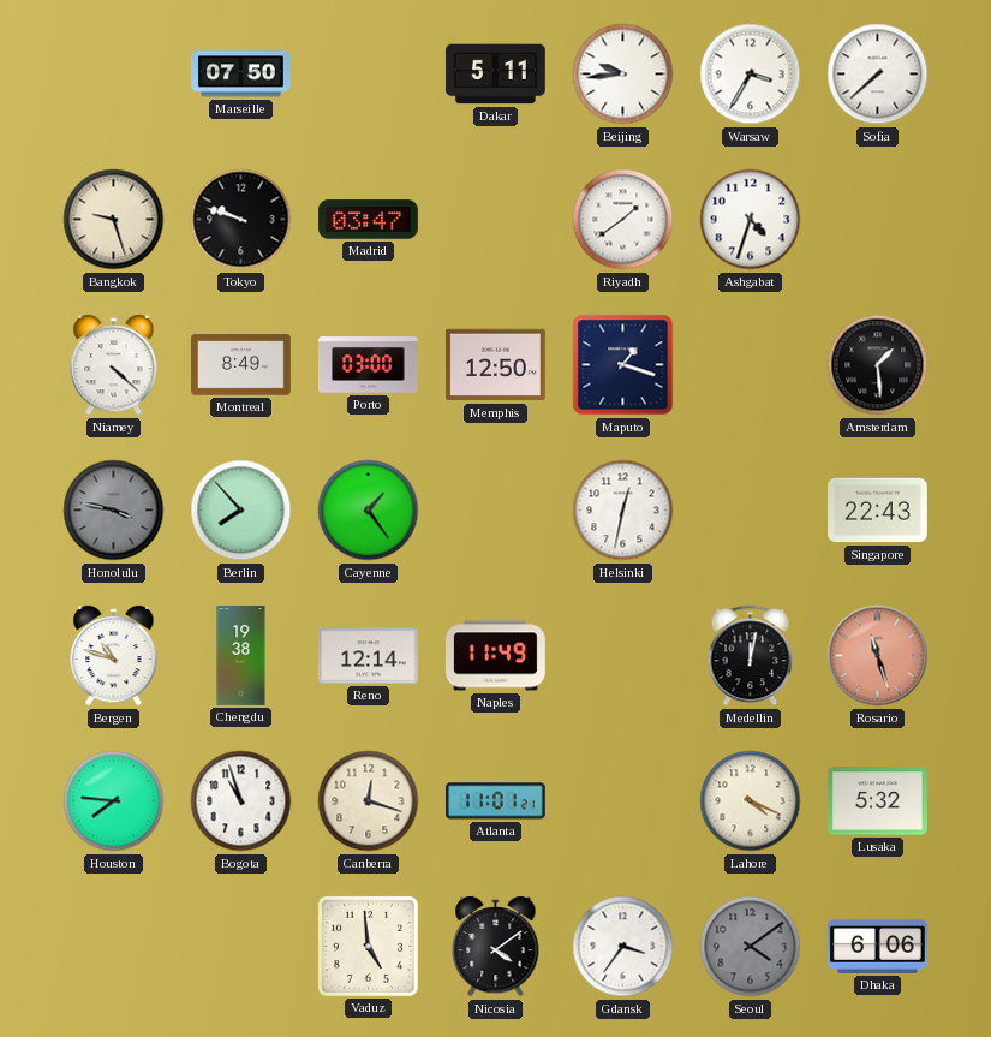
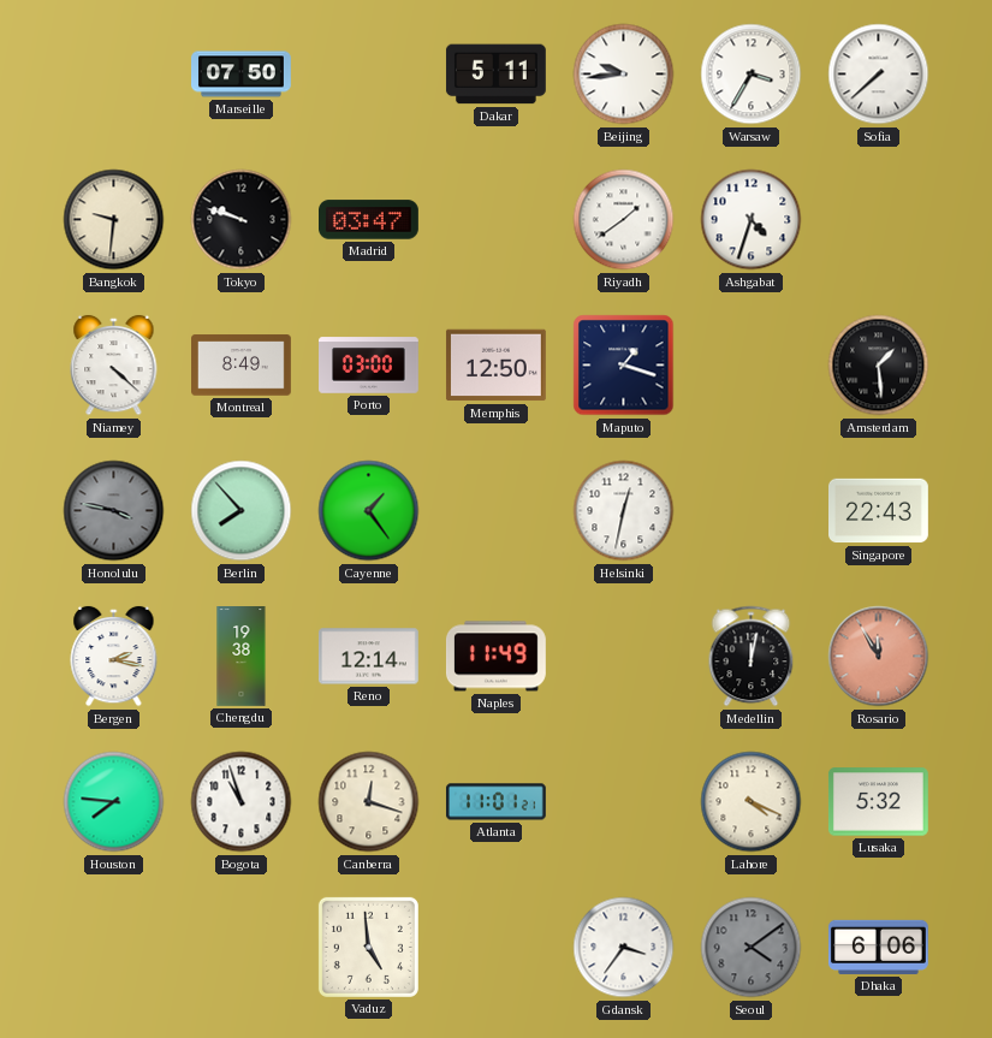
Bangkok: 9:27 -> 9:31
Bergen: 10:48 -> 2:17
Rosario: 11:27 -> 11:55
Nicosia: 4:09 -> none
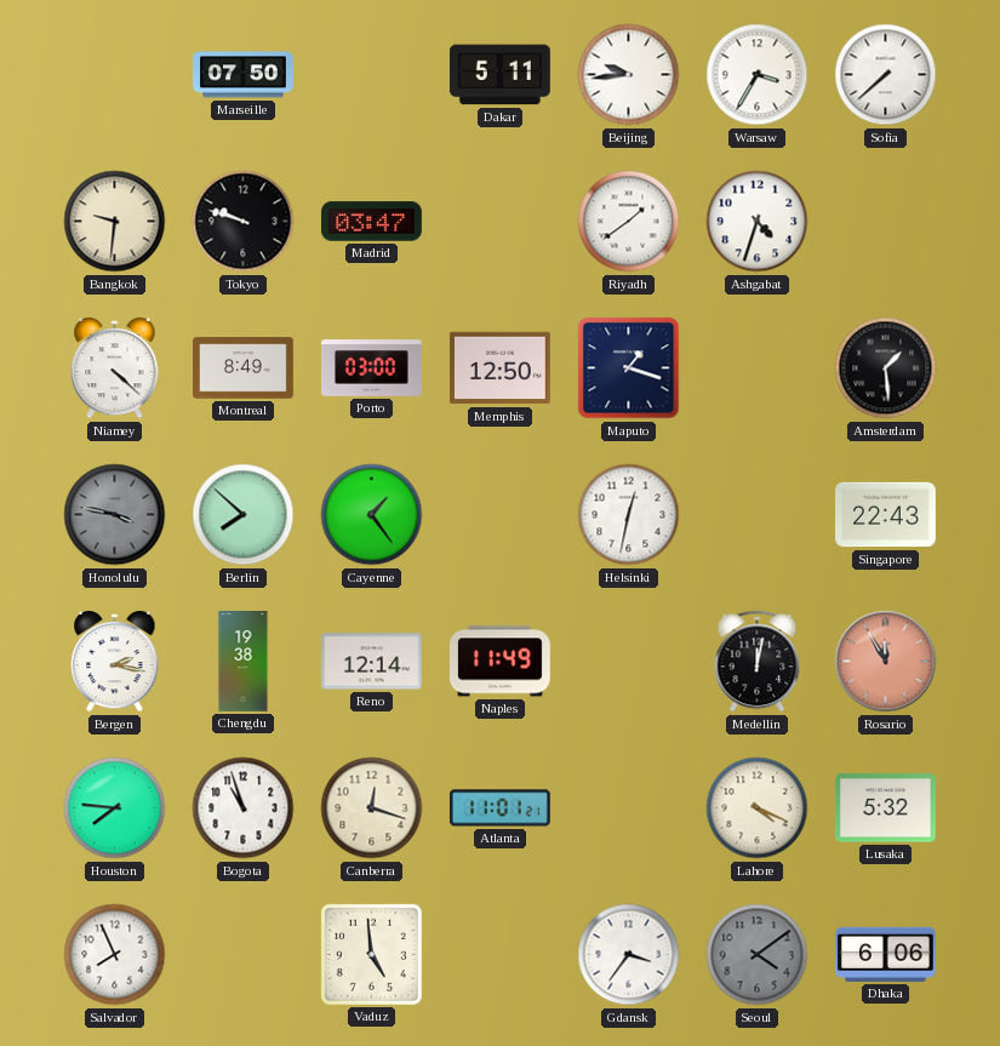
Berlin: 7:53 -> 7:52
Salvador: none -> 7:56
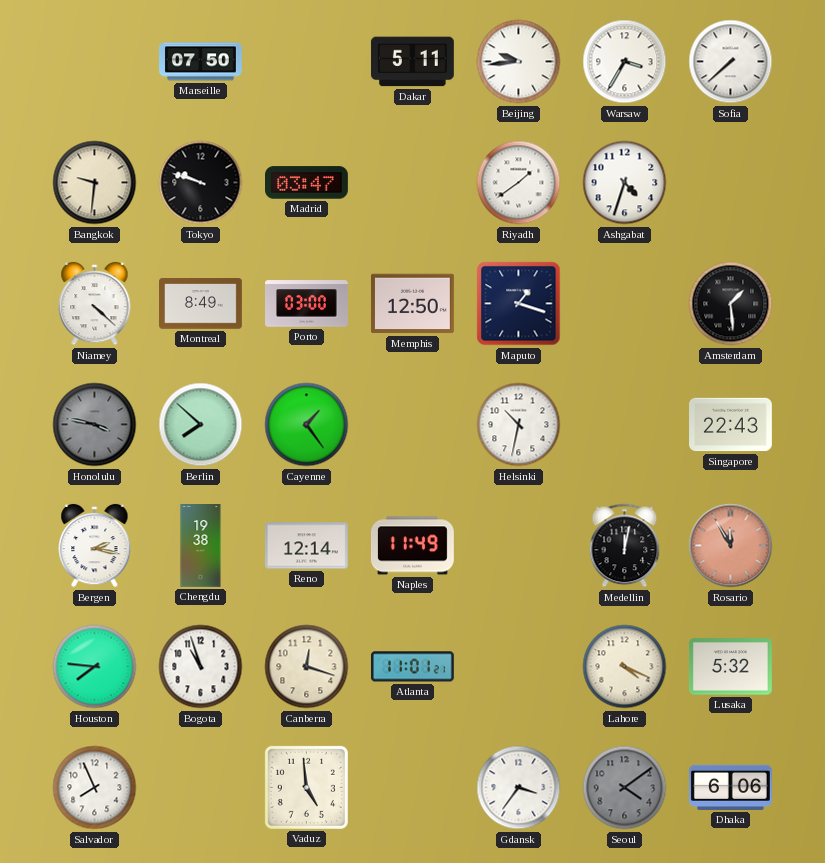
Helsinki: 12:32 -> 10:32
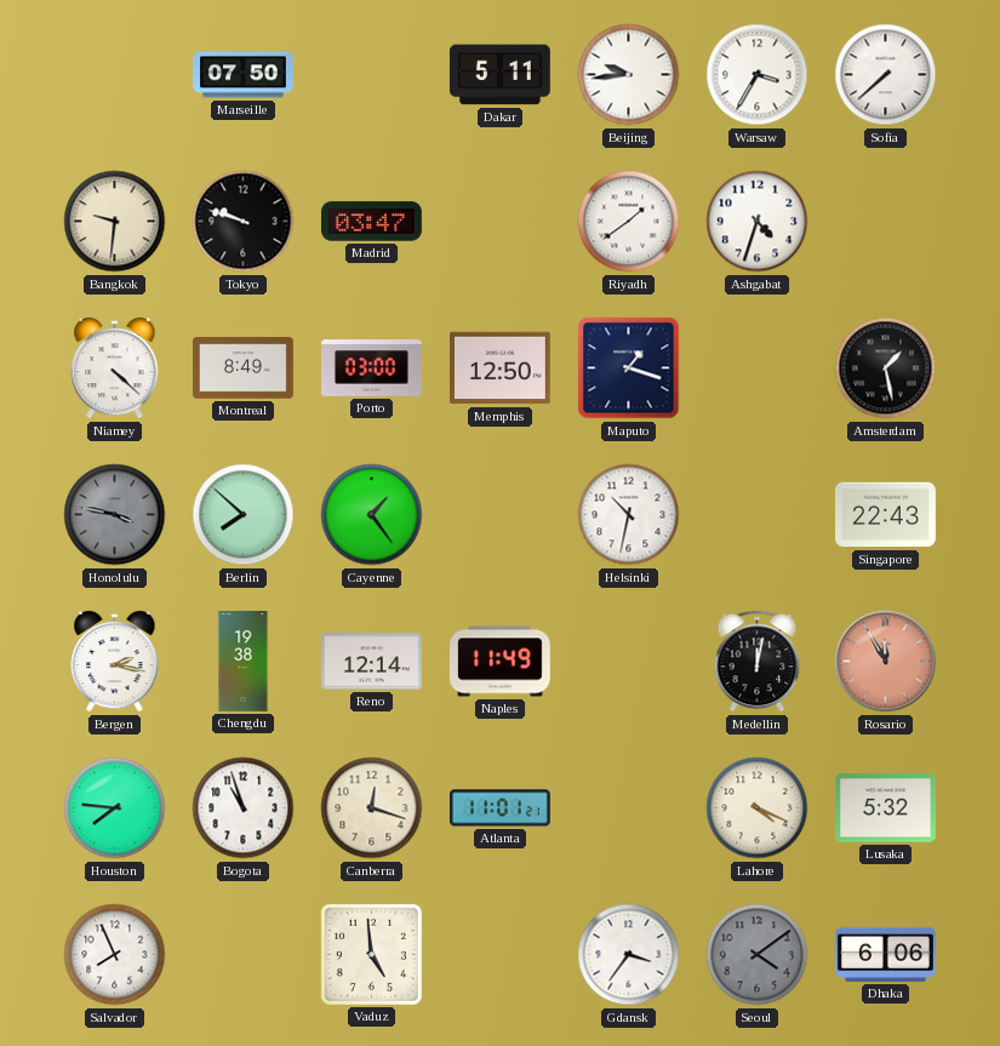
Amsterdam: 1:29 -> 1:28
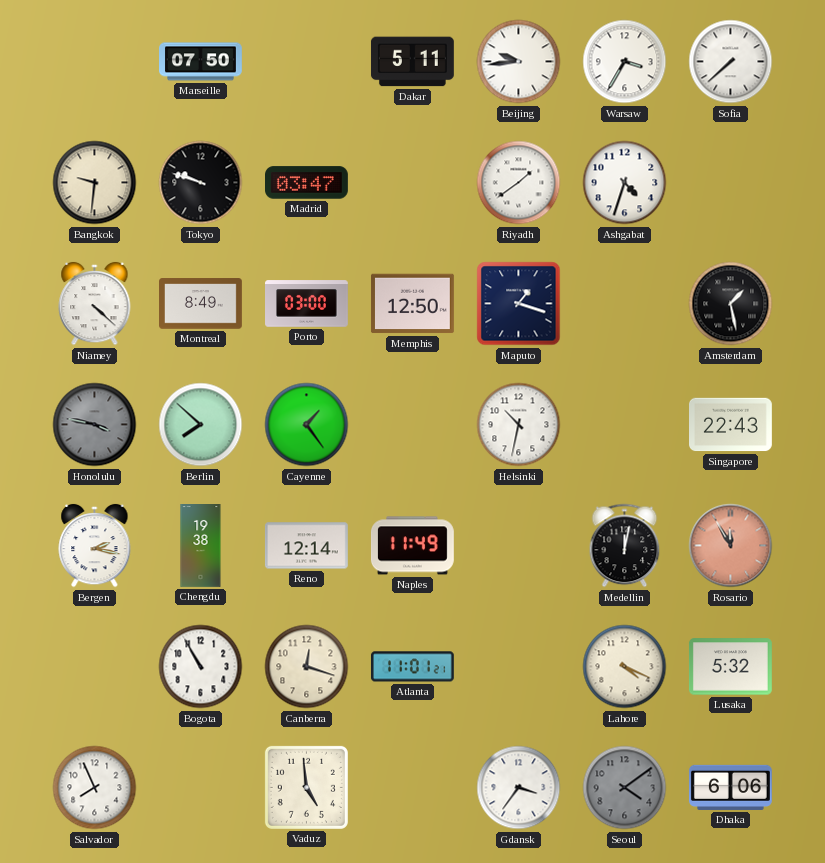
Houston: 7:46 -> none
Bogota: 10:57 -> 10:55
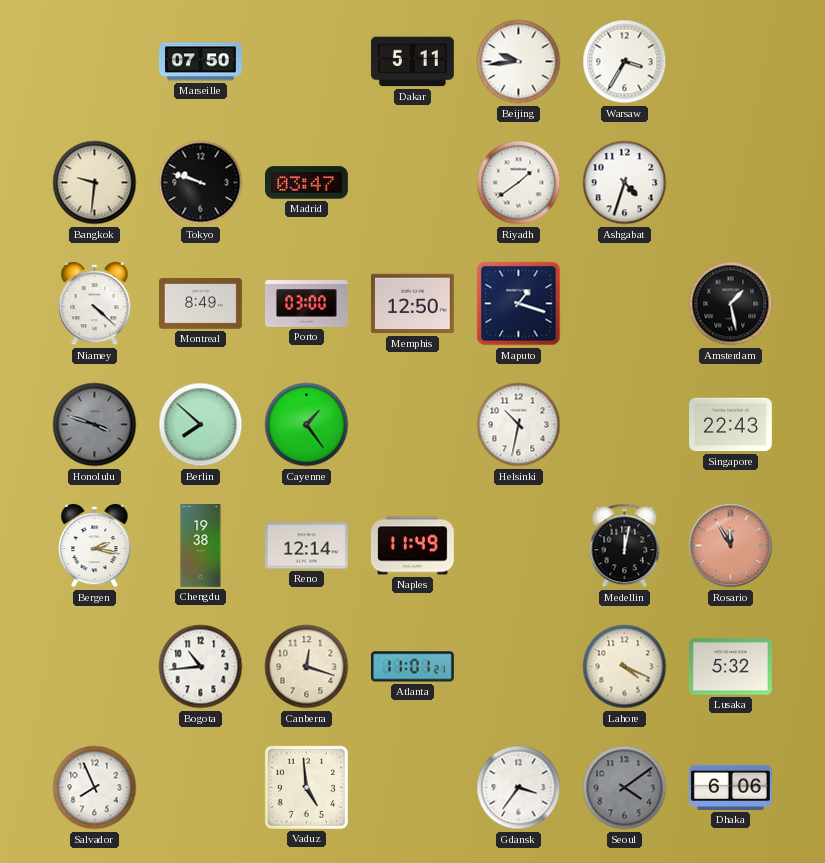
Sofia: 7:38 -> none
Honolulu: 3:47 -> 3:48
Bogota: 10:55 -> 10:44
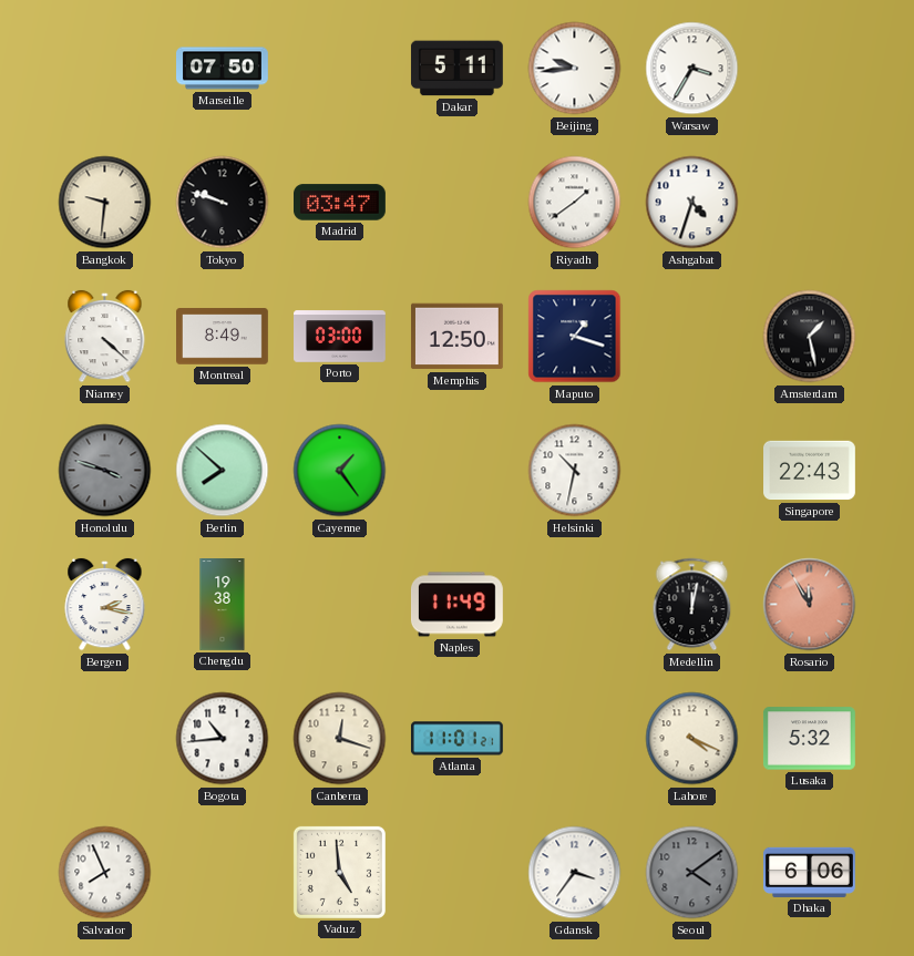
Reno: 12:14 -> none
